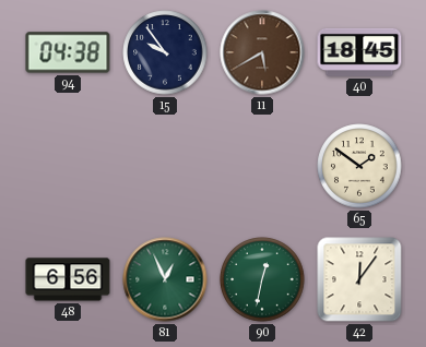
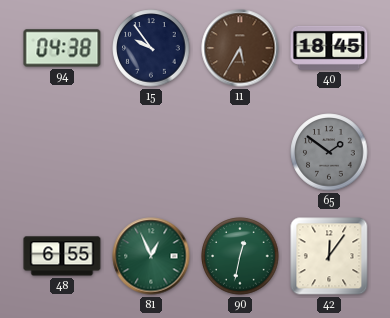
11: 5:40 -> 5:35
65 dial: cream -> grey
48: 6:56 -> 6:55
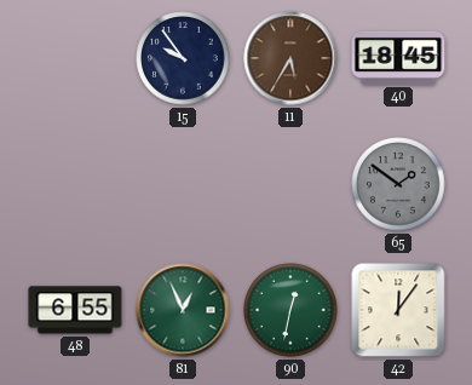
94: 04:38 -> none
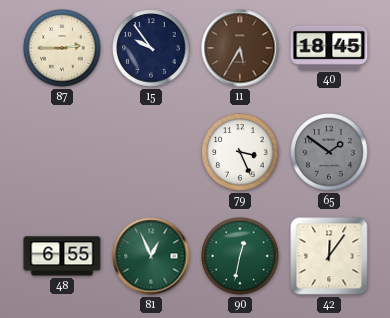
87: none -> 2:45
79: none -> 3:26
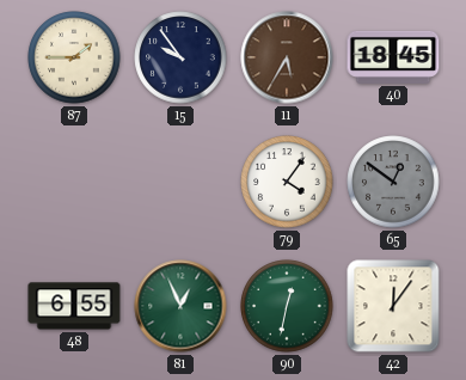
87: 2:45 -> 1:45
79: 3:26 -> 4:06
65: 1:51 -> 12:51
